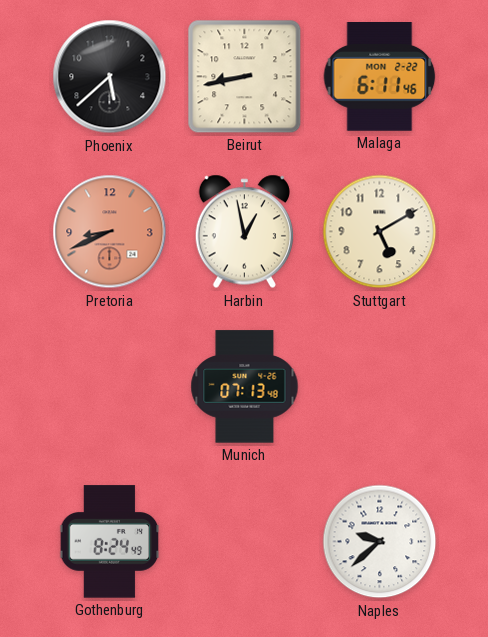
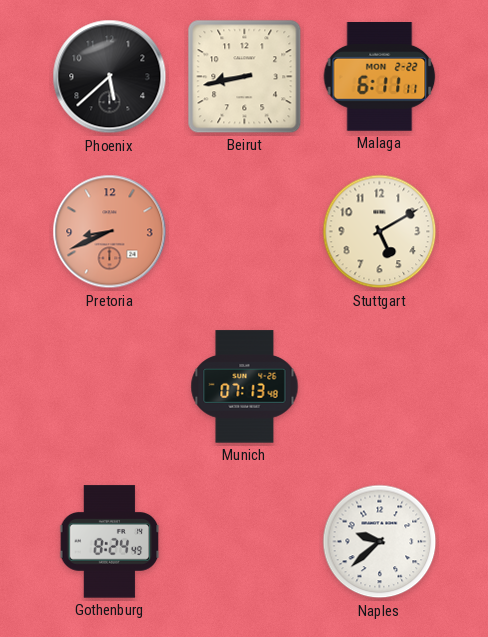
Malaga: 6:11:46 -> 6:11:11
Harbin: 12:58 -> none
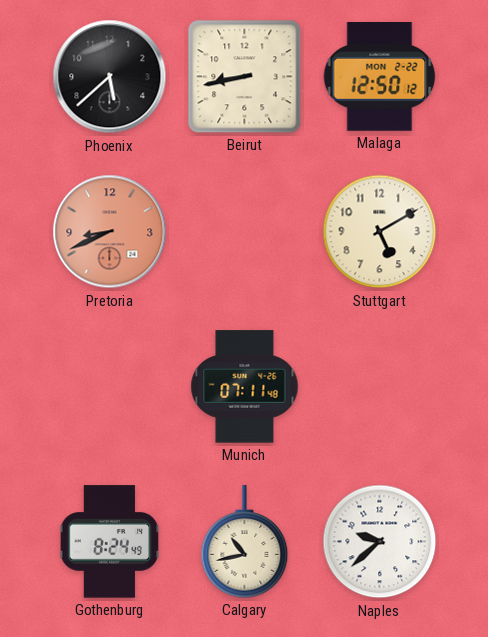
Malaga: 6:11 -> 12:50
Munich: 07:13 -> 07:11
Calgary: none -> 10:43
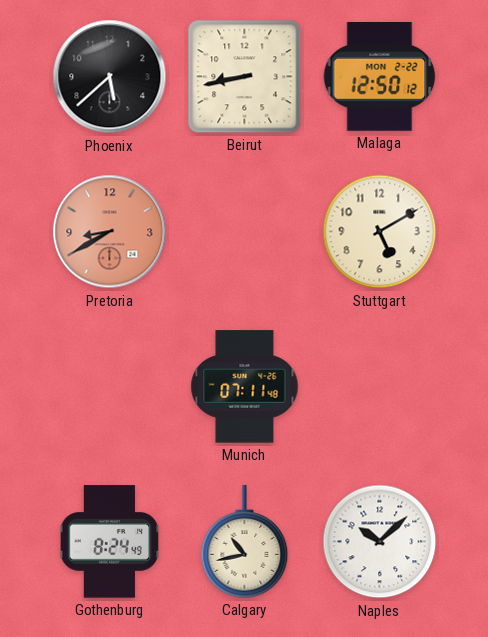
Pretoria: 8:41 -> 8:40
Naples: 9:38 -> 10:08
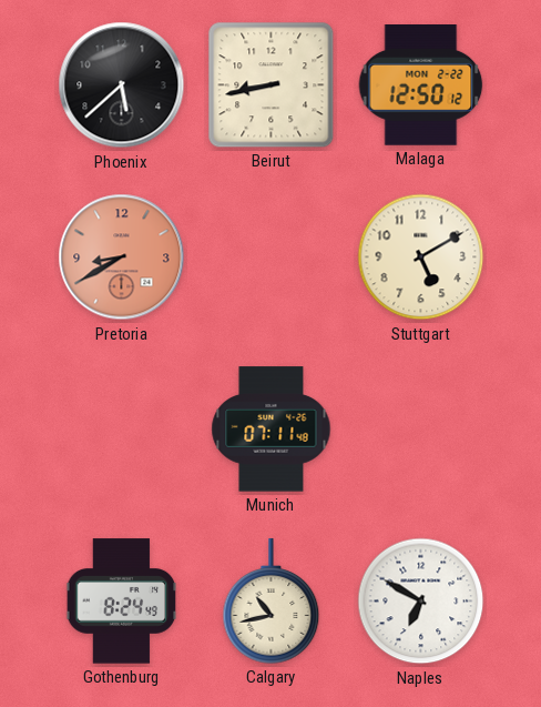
Naples: 10:08 -> 6:50
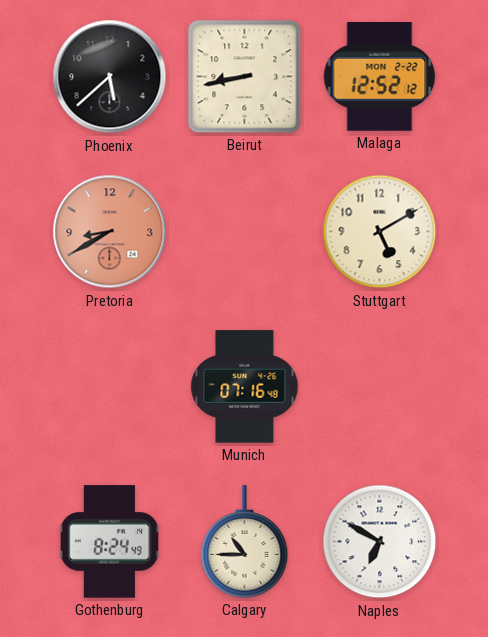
Malaga: 12:50 -> 12:52
Munich: 07:11 -> 07:16
Calgary: 10:43 -> 10:45
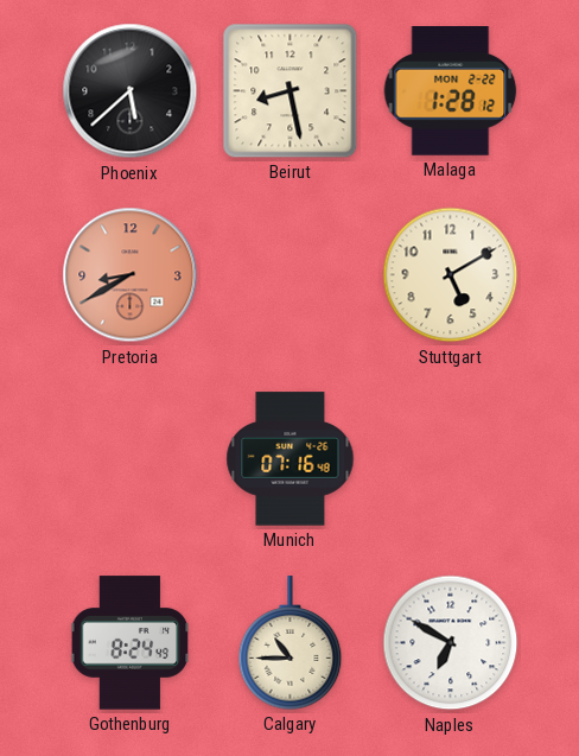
Beirut: 8:43 -> 8:28
Malaga: 12:52 -> 1:28
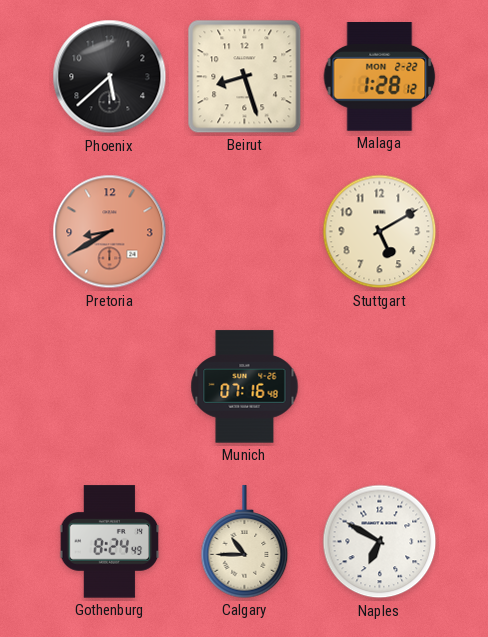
Beirut: 8:28 -> 8:27
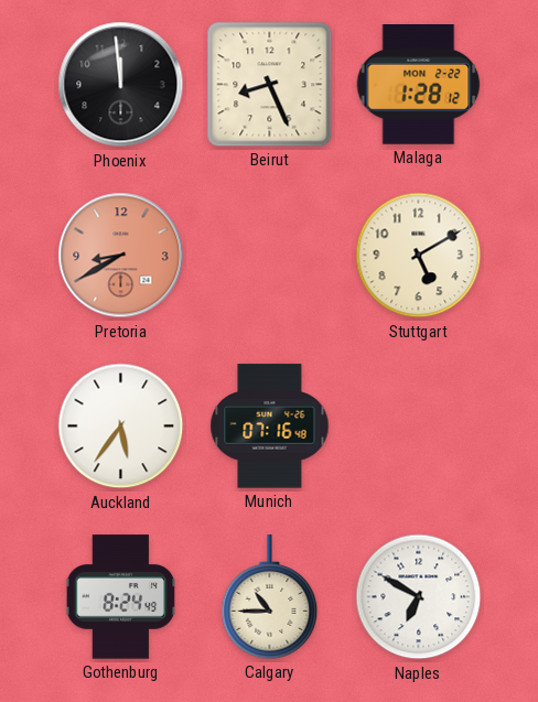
Phoenix: 5:38 -> 11:59
Beirut: 8:27 -> 8:26
Auckland: none -> 5:36
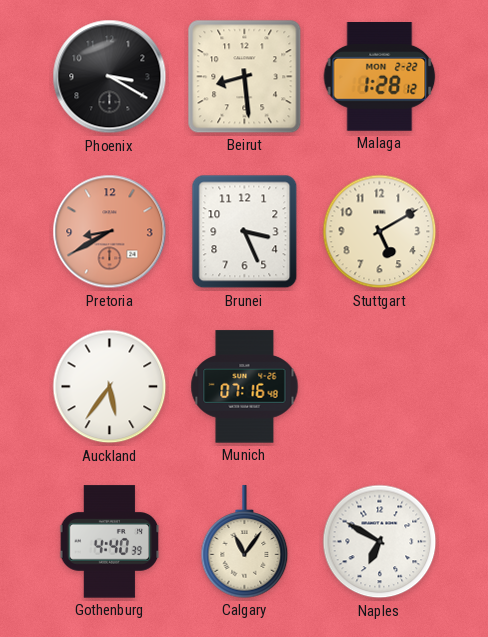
Phoenix: 11:59 -> 3:20
Beirut: 8:26 -> 8:29
Brunei: none -> 3:26
Gothenburg: 8:24 -> 4:40
Calgary: 10:45 -> 11:06
